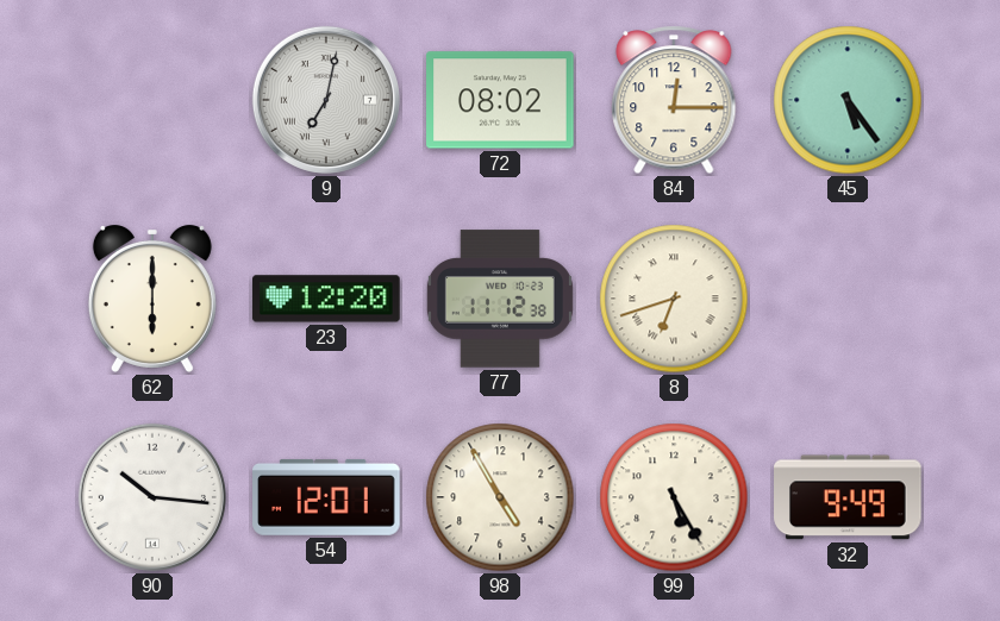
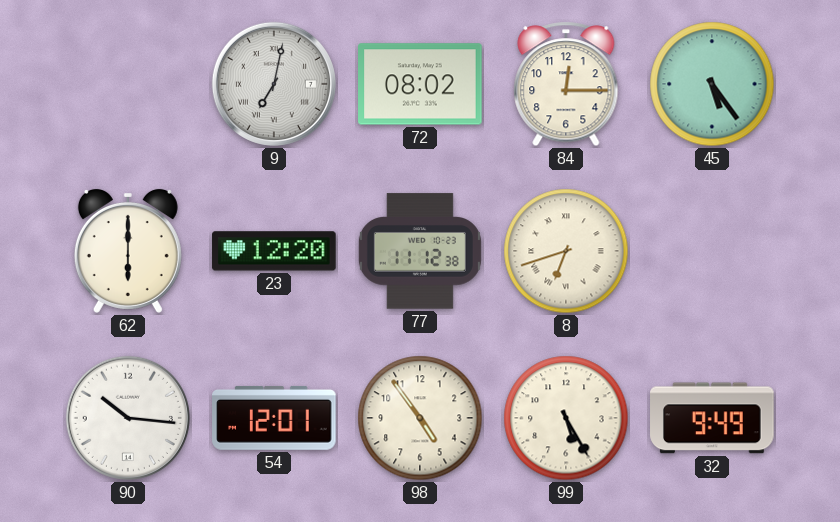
98: 4:55 -> 4:54
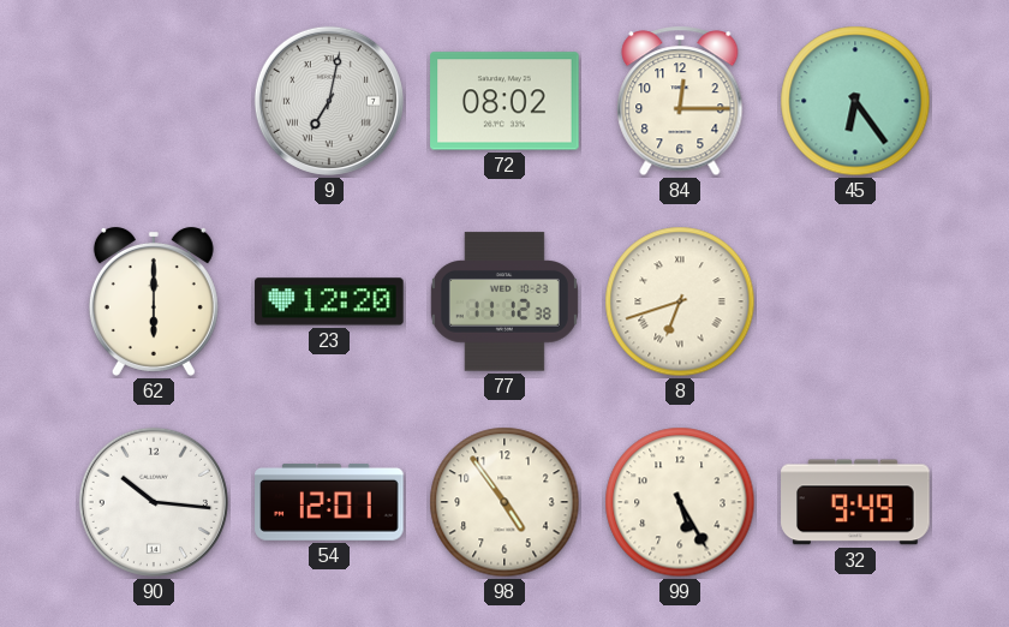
45: 5:24 -> 6:24
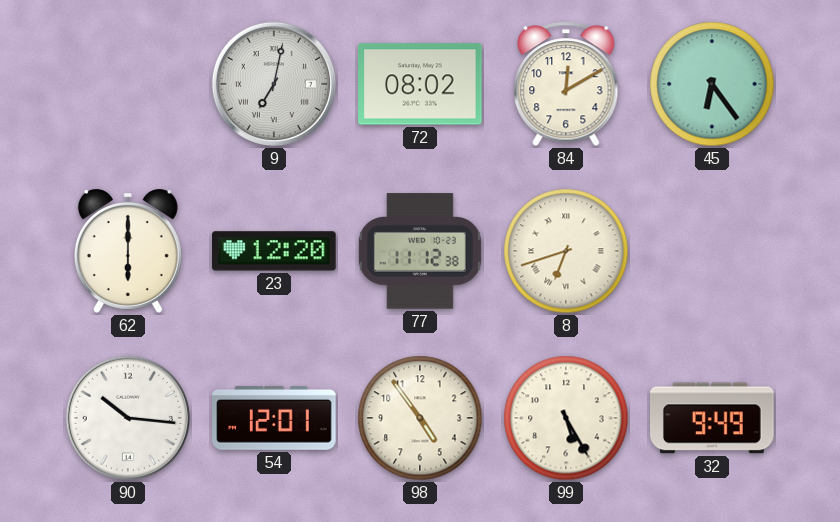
84: 12:15 -> 12:10
